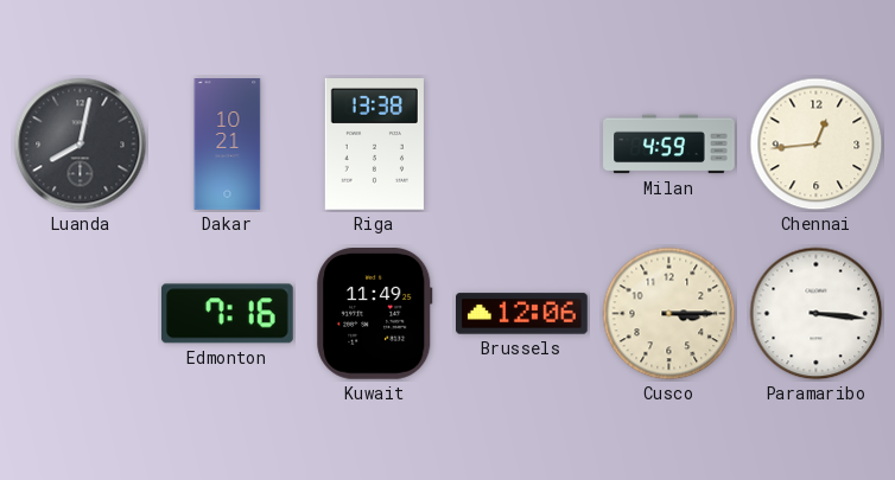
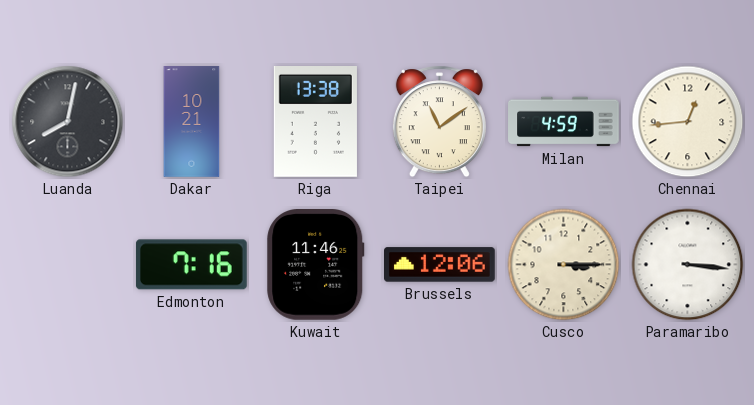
Taipei: none -> 11:09
Kuwait: 11:49 -> 11:46
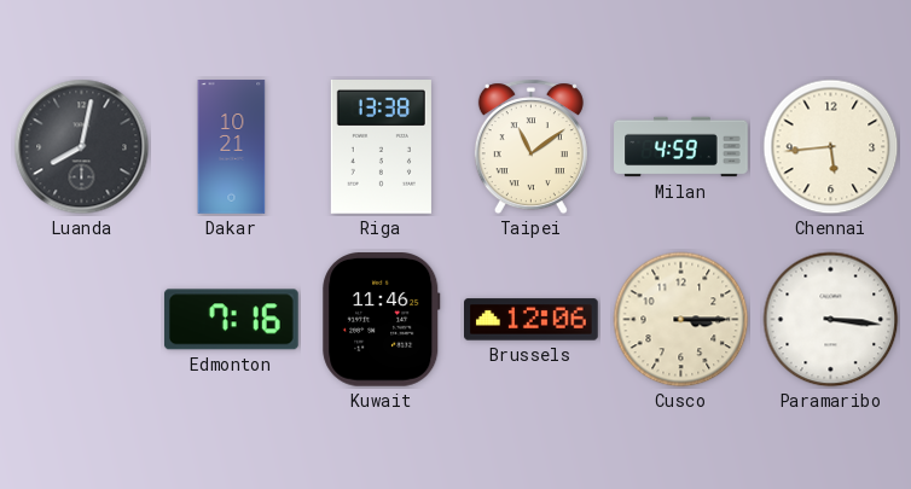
Chennai: 12:44 -> 5:44
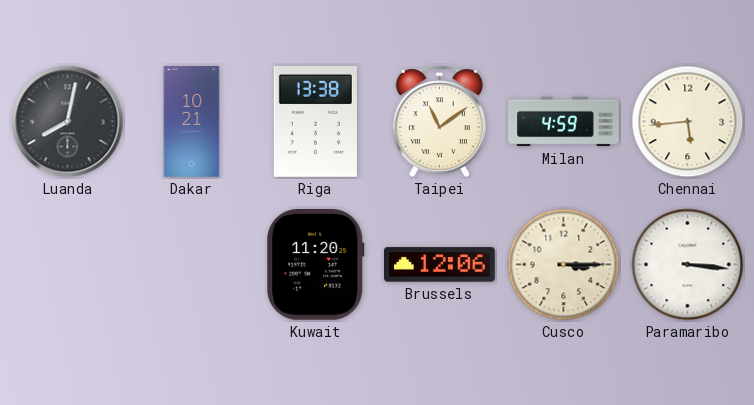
Edmonton: 7:16 -> none
Kuwait: 11:46 -> 11:20
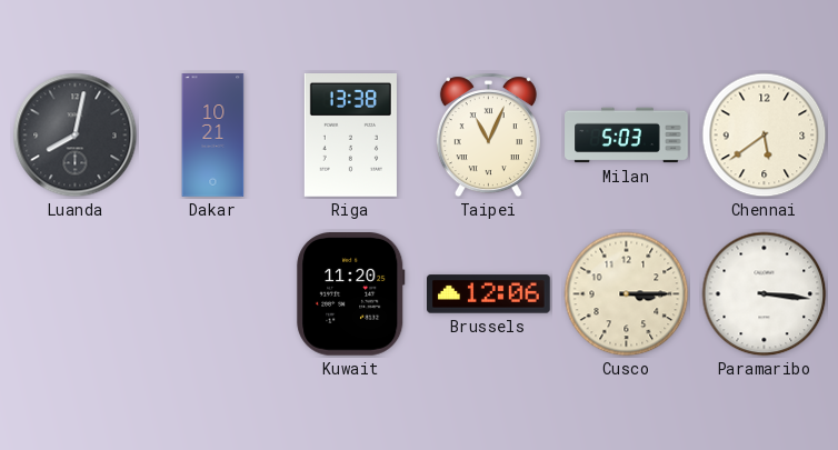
Taipei: 11:09 -> 11:04
Milan: 4:59 -> 5:03
Chennai: 5:44 -> 5:39
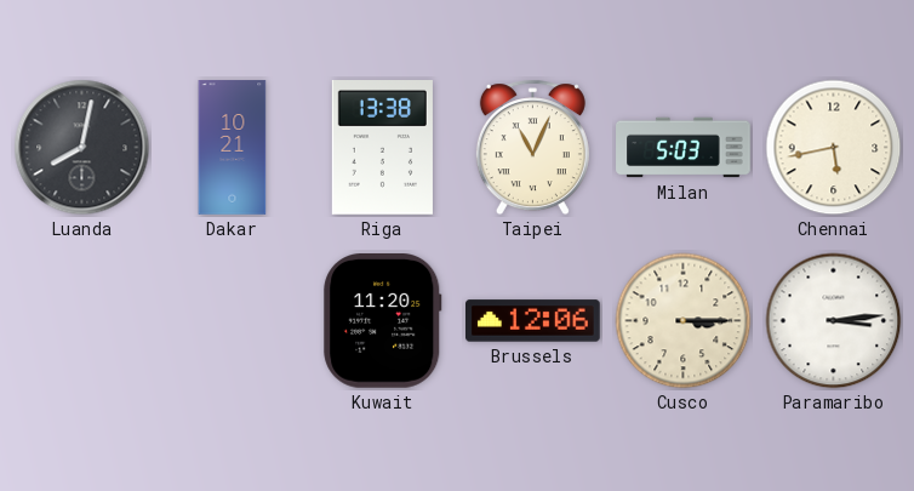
Chennai: 5:39 -> 5:43
Paramaribo: 3:16 -> 3:14
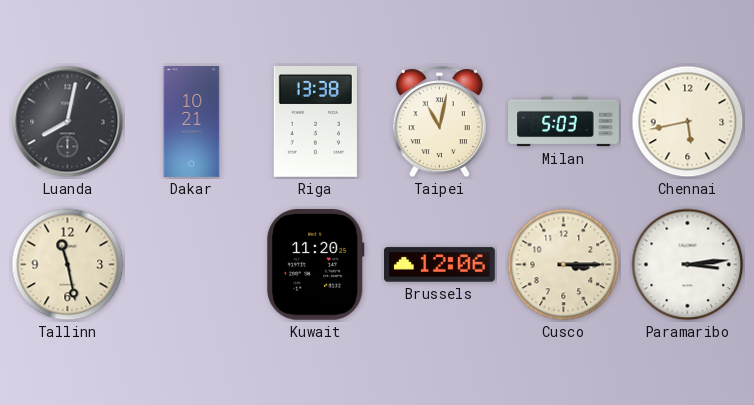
Taipei: 11:04 -> 11:02
Tallinn: none -> 11:28
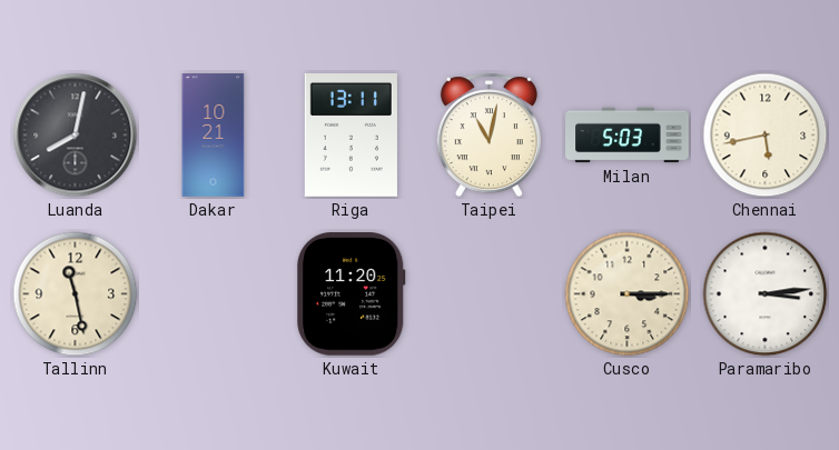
Riga: 13:38 -> 13:11
Brussels: 12:06 -> none
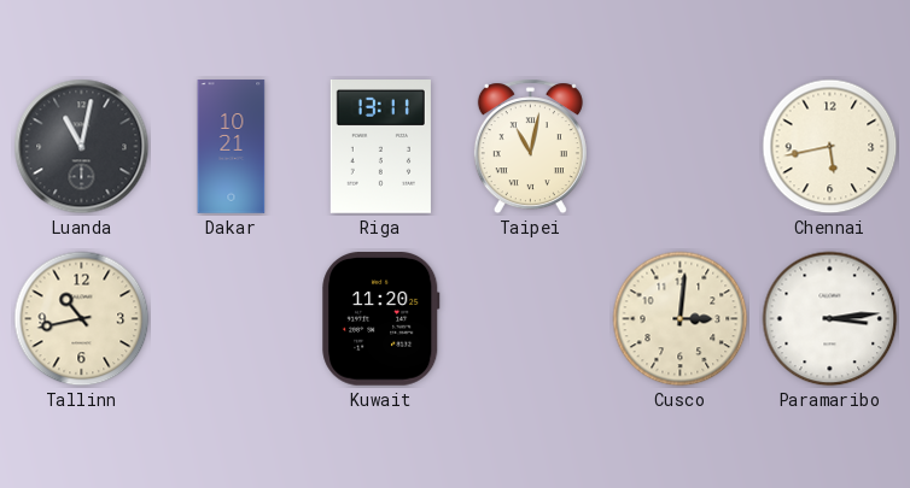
Luanda: 8:02 -> 11:02
Milan: 5:03 -> none
Tallinn: 11:28 -> 10:43
Cusco: 3:15 -> 3:01
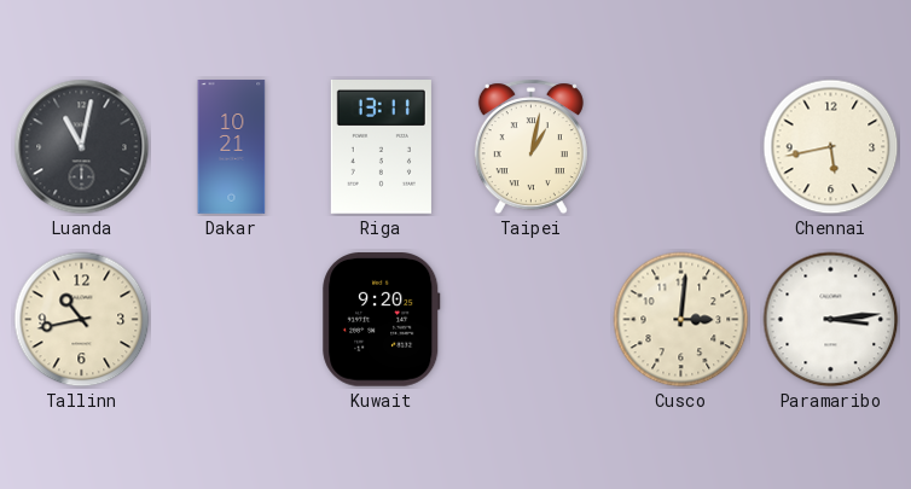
Taipei: 11:02 -> 1:02
Kuwait: 11:20 -> 9:20
